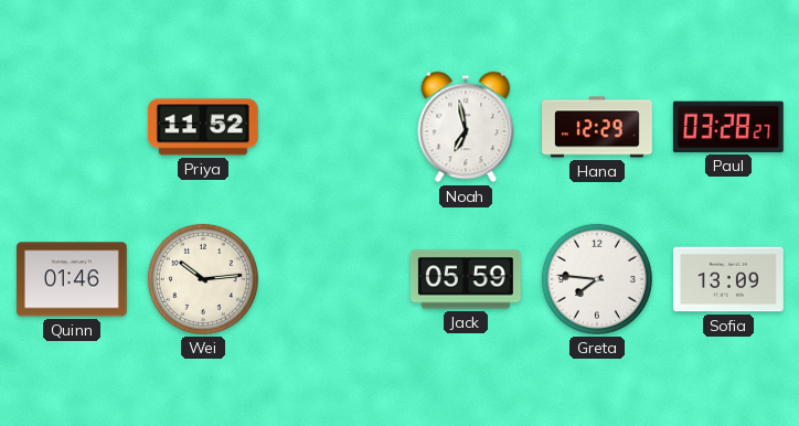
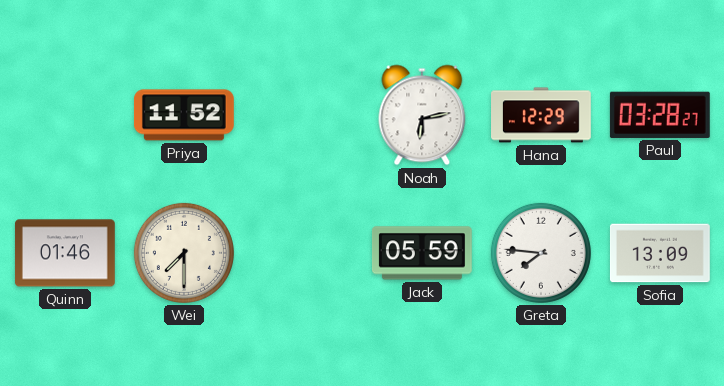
Noah: 6:58 -> 6:13
Wei: 10:14 -> 7:30
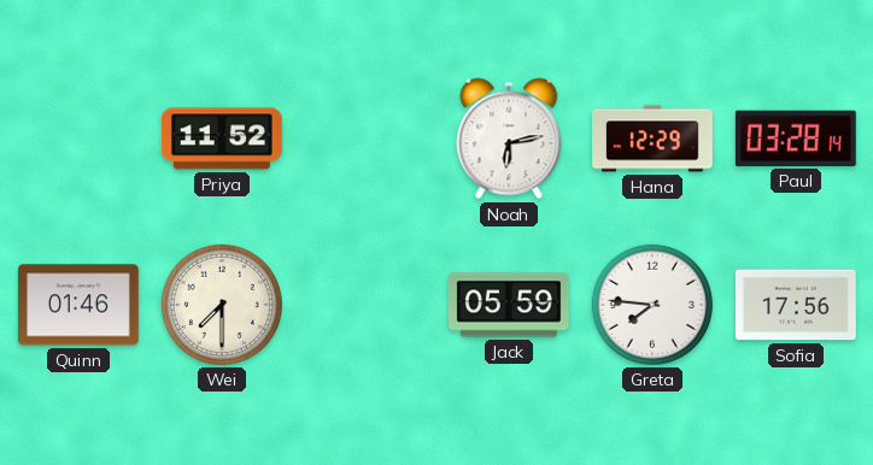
Paul: 03:28:27 -> 03:28:14
Sofia: 13:09 -> 17:56
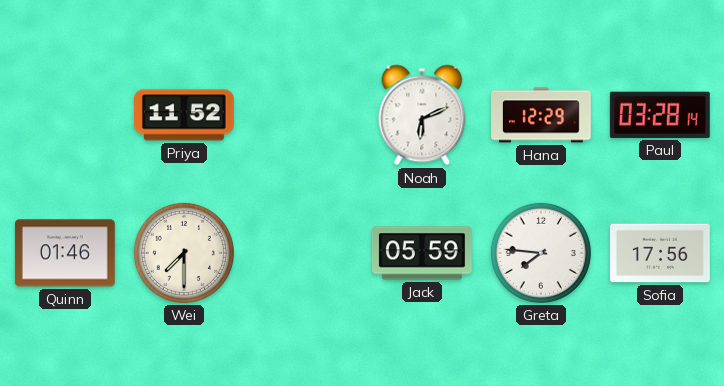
Noah: 6:13 -> 6:11
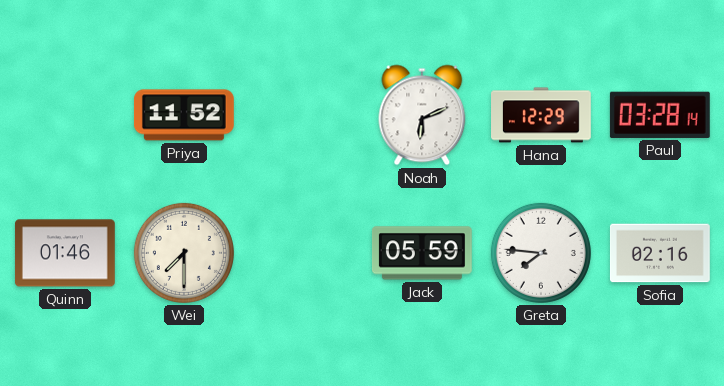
Sofia: 17:56 -> 02:16
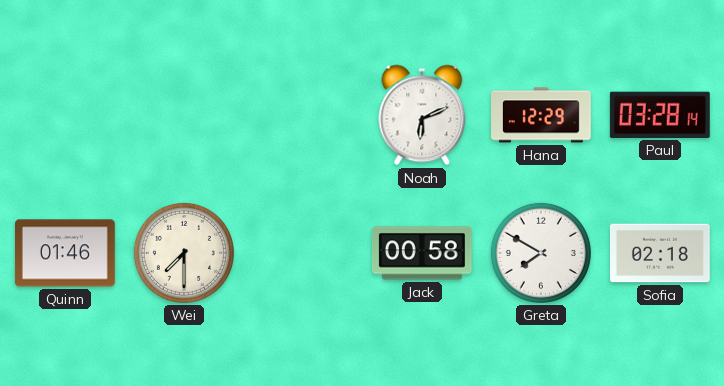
Priya: 11:52 -> none
Jack: 05:59 -> 00:58
Greta: 7:46 -> 7:50
Sofia: 02:16 -> 02:18
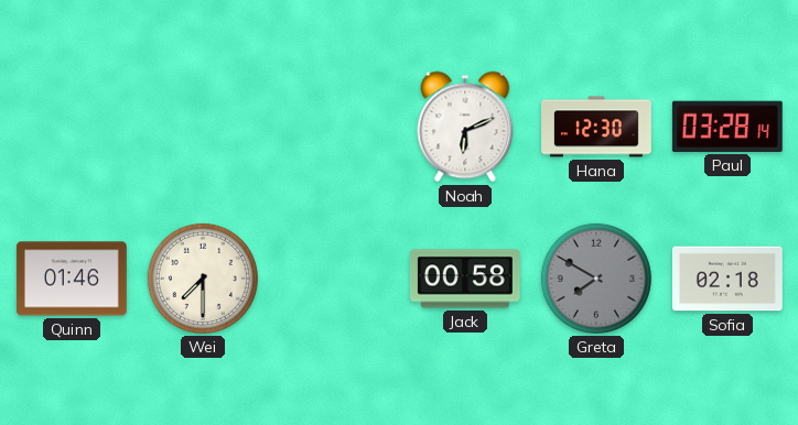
Hana: 12:29 -> 12:30
Greta dial: white -> grey
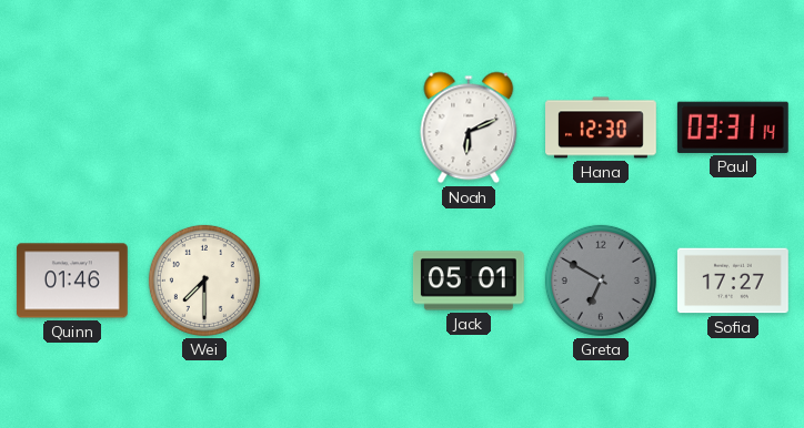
Paul: 03:28 -> 03:31
Jack: 00:58 -> 05:01
Greta: 7:50 -> 6:50
Sofia: 02:18 -> 17:27
